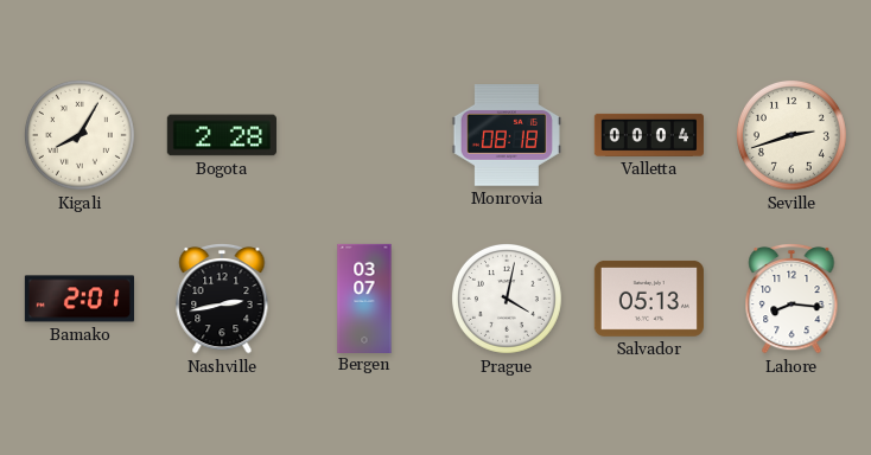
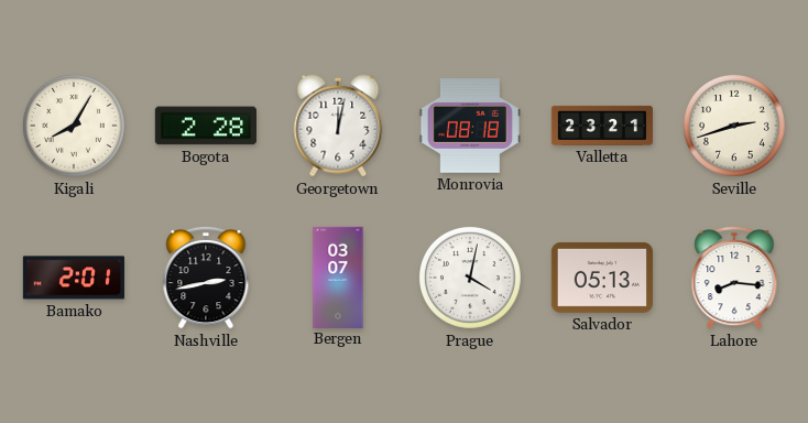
Georgetown: none -> 12:02
Valletta: 00:04 -> 23:21
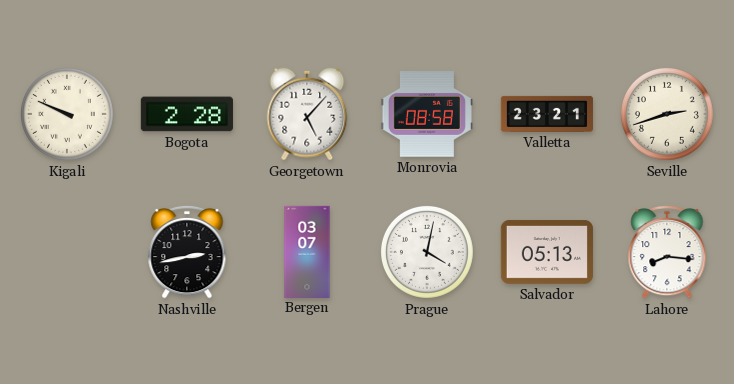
Kigali: 8:05 -> 9:49
Georgetown: 12:02 -> 5:07
Monrovia: 08:18 -> 08:58
Bamako: 2:01 -> none
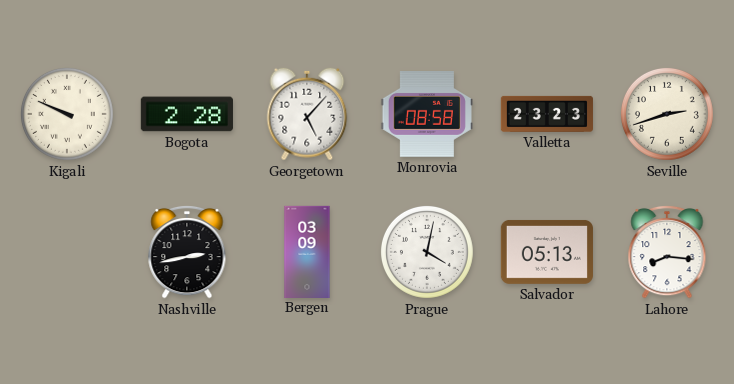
Valletta: 23:21 -> 23:23
Bergen: 03:07 -> 03:09
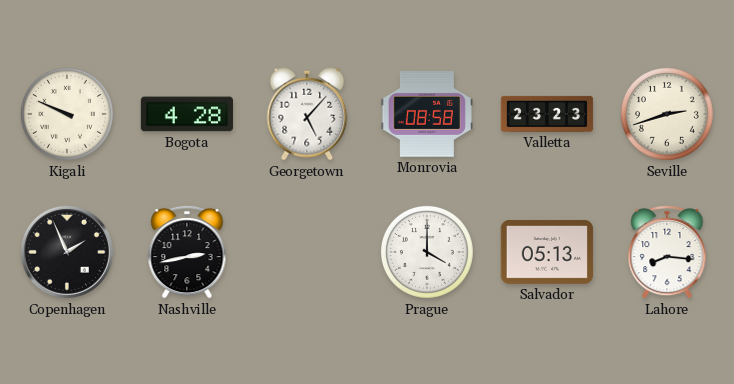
Bogota: 2:28 -> 4:28
Copenhagen: none -> 1:56
Bergen: 03:09 -> none
Prague: 4:02 -> 4:00
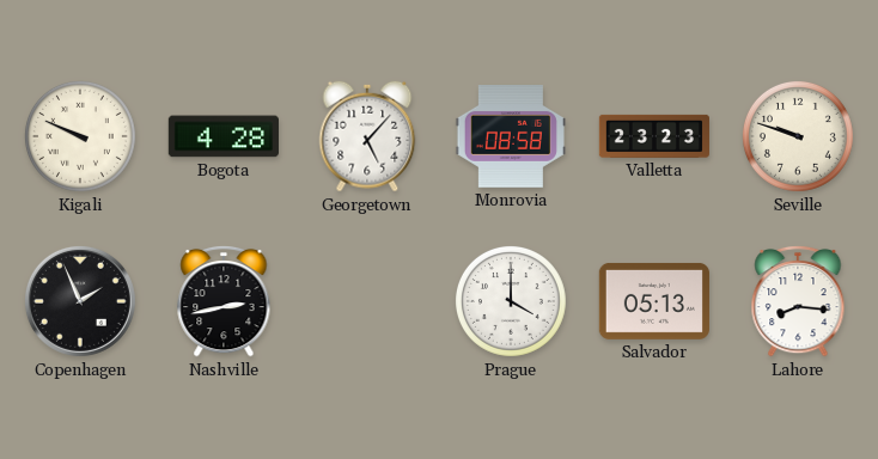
Seville: 2:42 -> 9:48
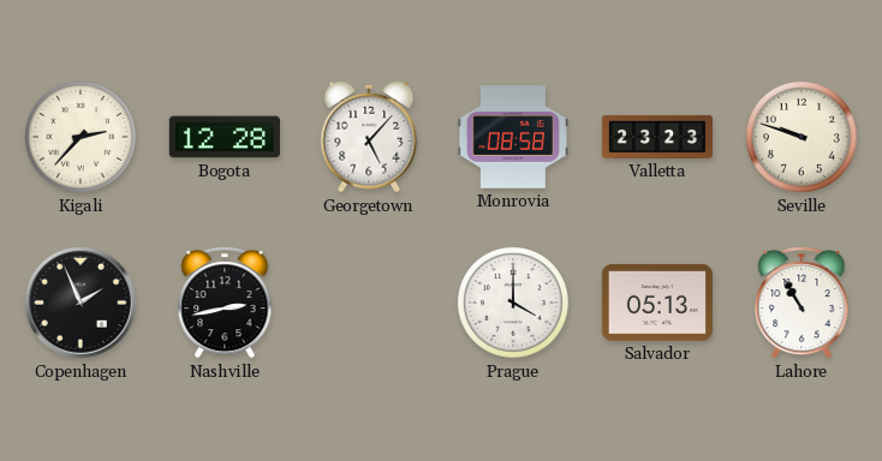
Kigali: 9:49 -> 2:37
Bogota: 4:28 -> 12:28
Lahore: 8:16 -> 10:55
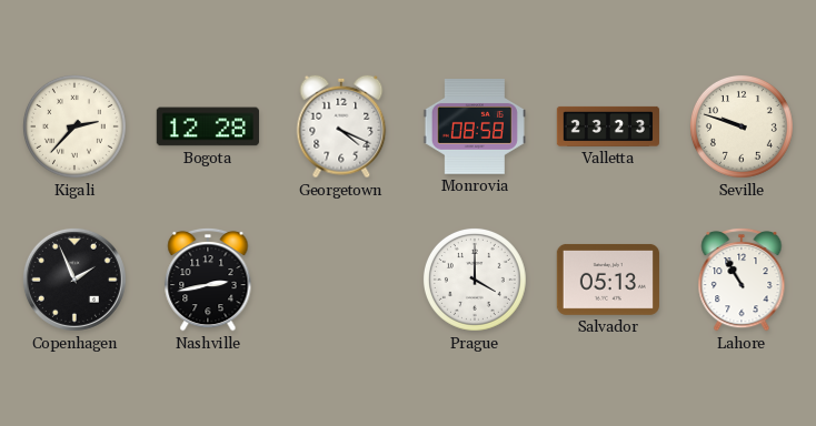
Georgetown: 5:07 -> 4:19
